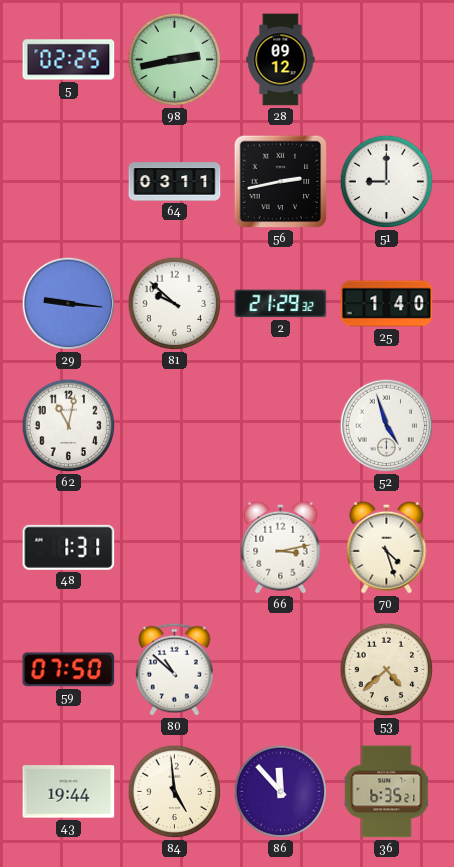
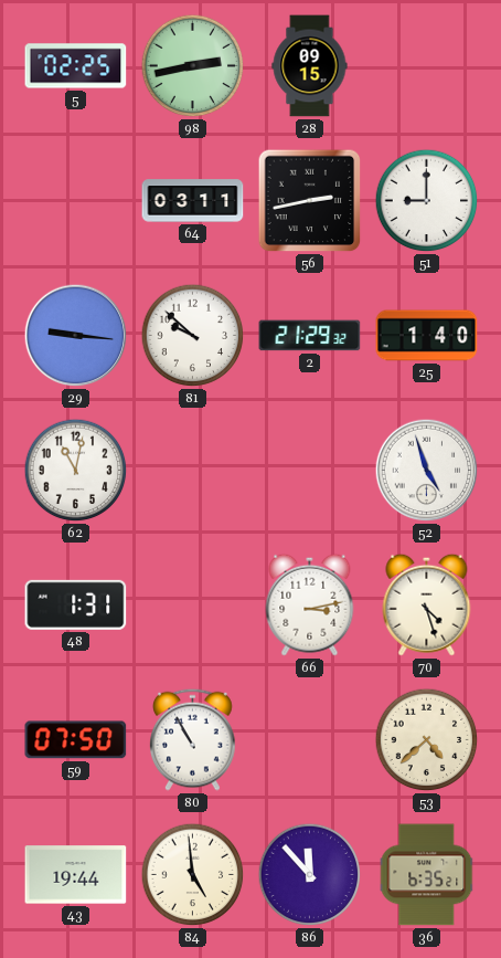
28: 09:12 -> 09:15
80: 10:52 -> 10:55
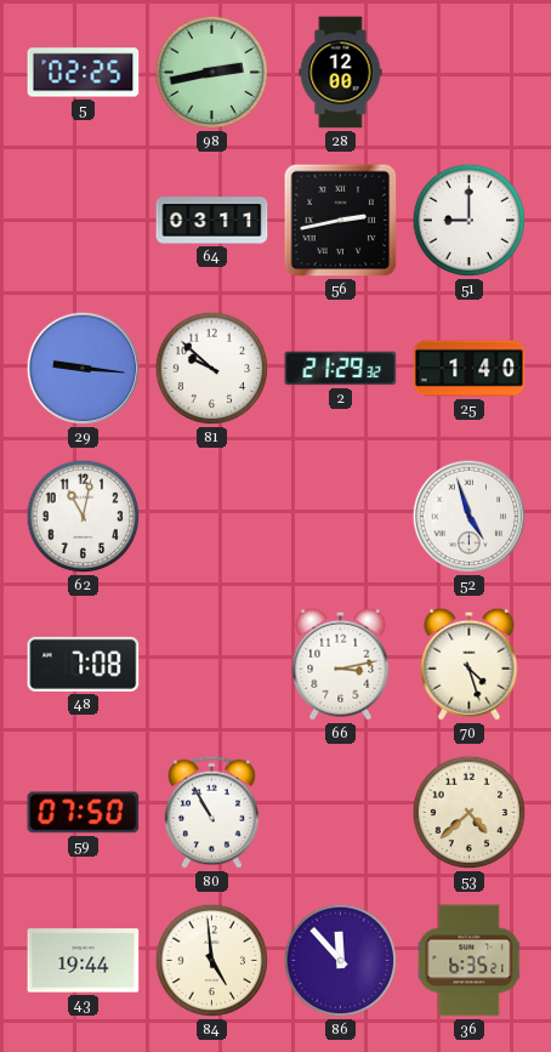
28: 09:15 -> 12:00
48: 1:31 -> 7:08
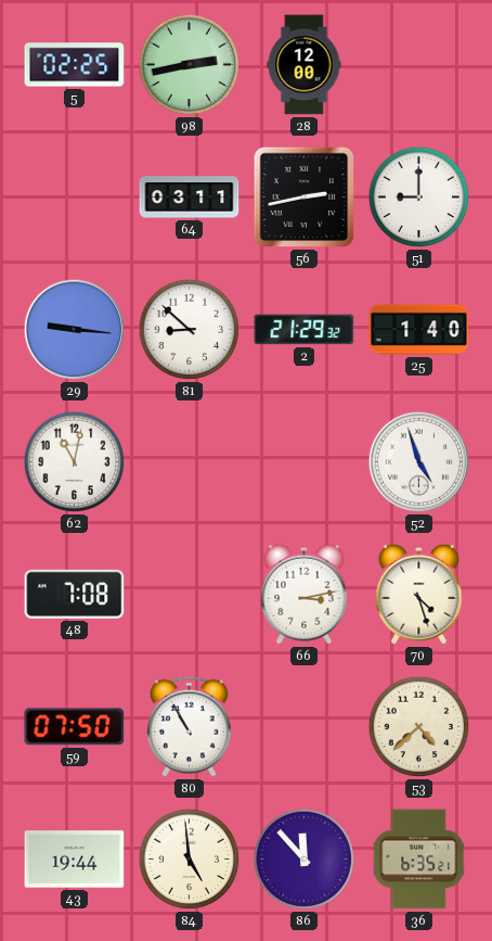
81: 9:52 -> 8:52
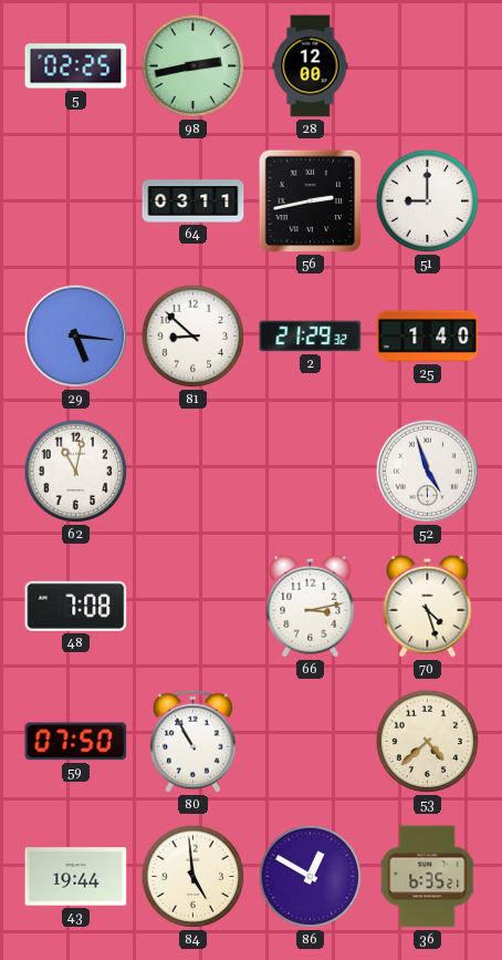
29: 9:16 -> 5:16
86: 11:53 -> 12:50
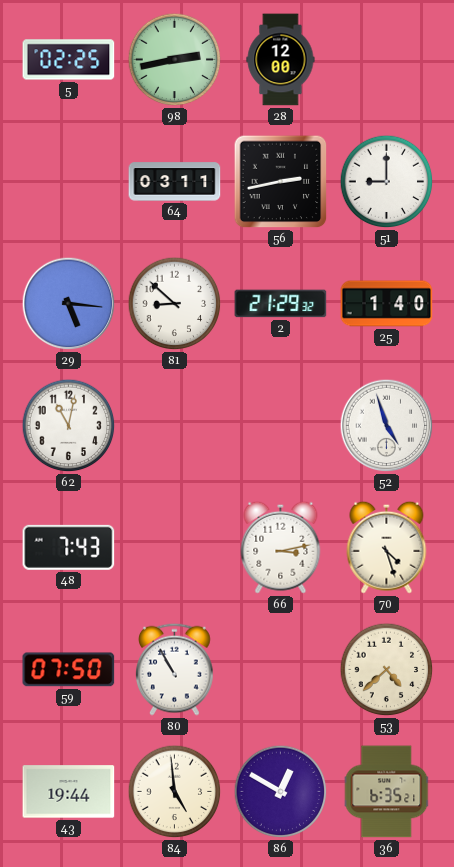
48: 7:08 -> 7:43
